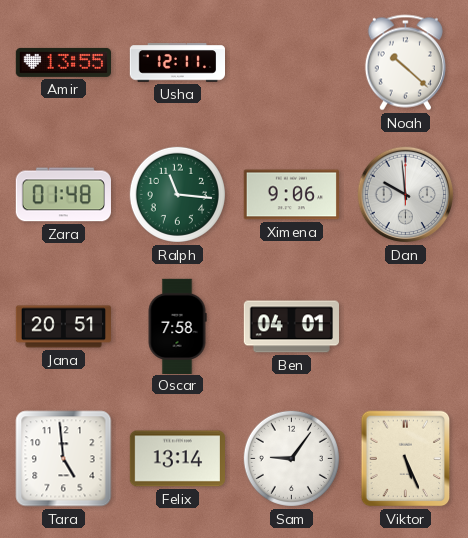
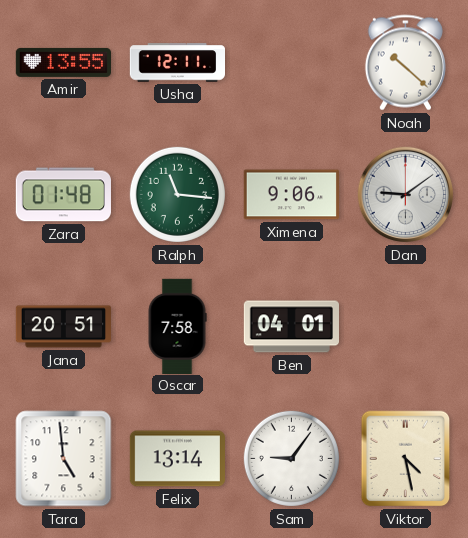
Dan: 9:59 -> 9:09
Viktor: 5:26 -> 4:28
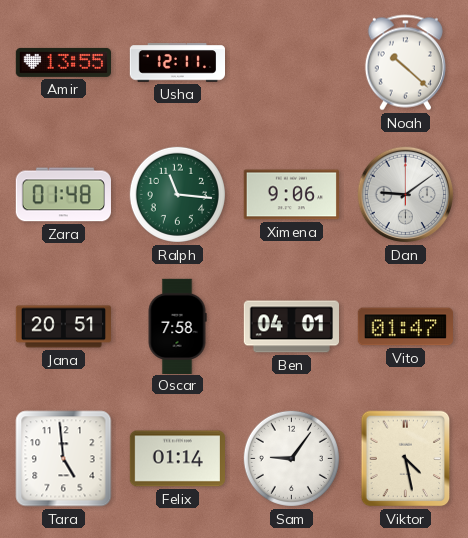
Vito: none -> 01:47
Felix: 13:14 -> 01:14
